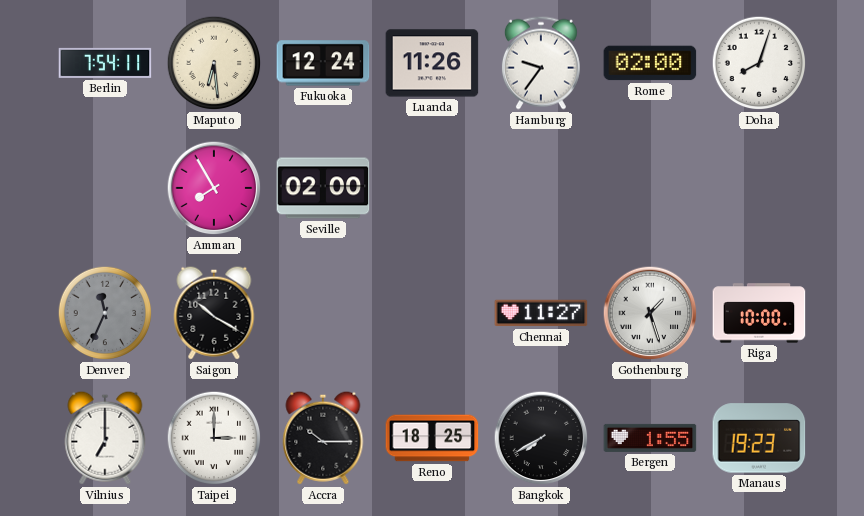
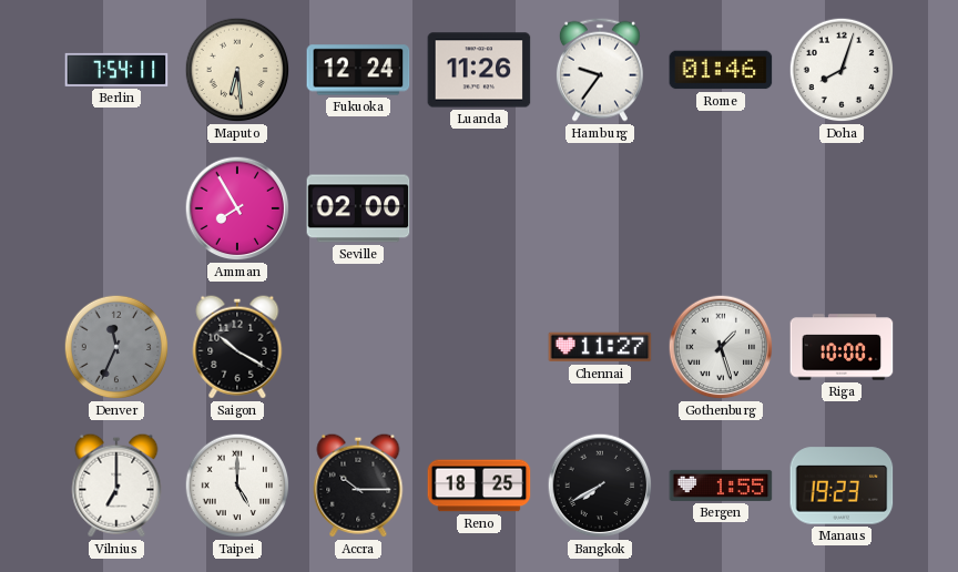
Rome: 02:00 -> 01:46
Taipei: 3:00 -> 5:00
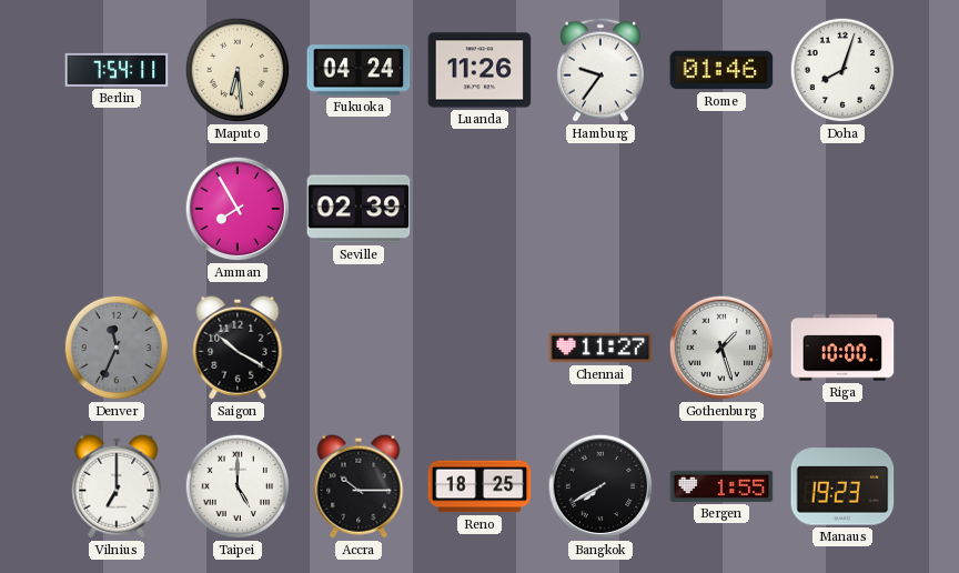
Fukuoka: 12:24 -> 04:24
Seville: 02:00 -> 02:39
